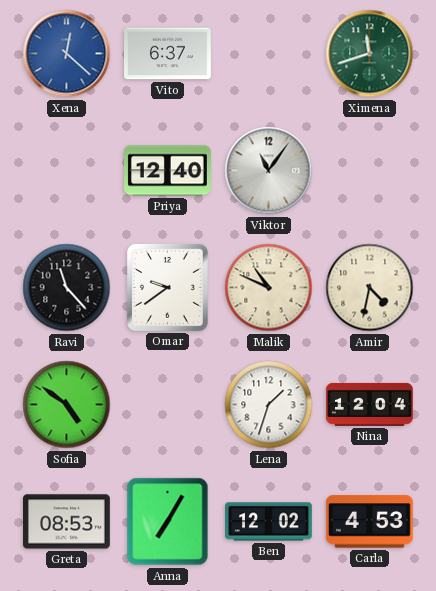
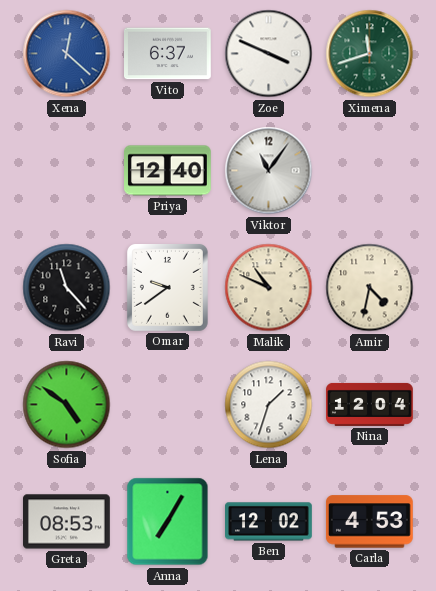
Zoe: none -> 3:49
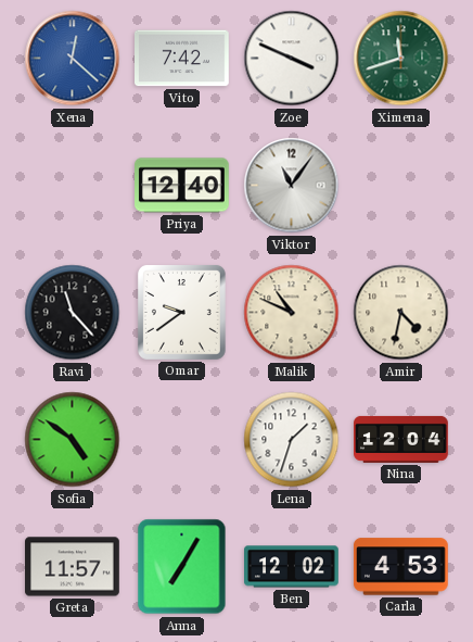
Vito: 6:37 -> 7:42
Greta: 08:53 -> 11:57
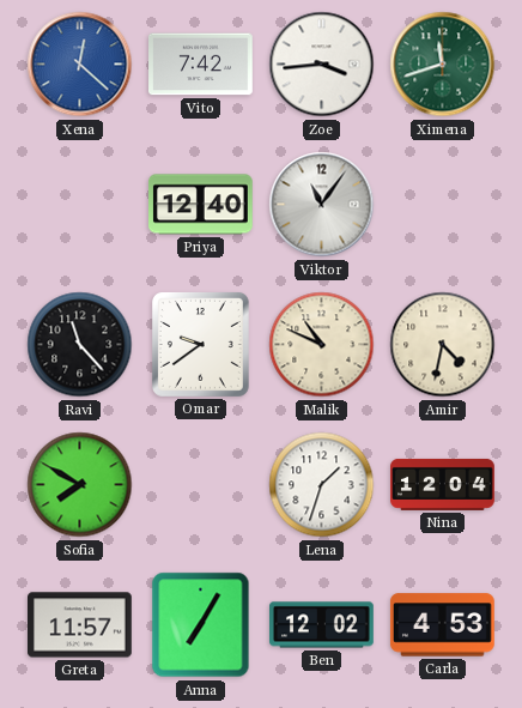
Zoe: 3:49 -> 3:44
Sofia: 4:51 -> 7:50
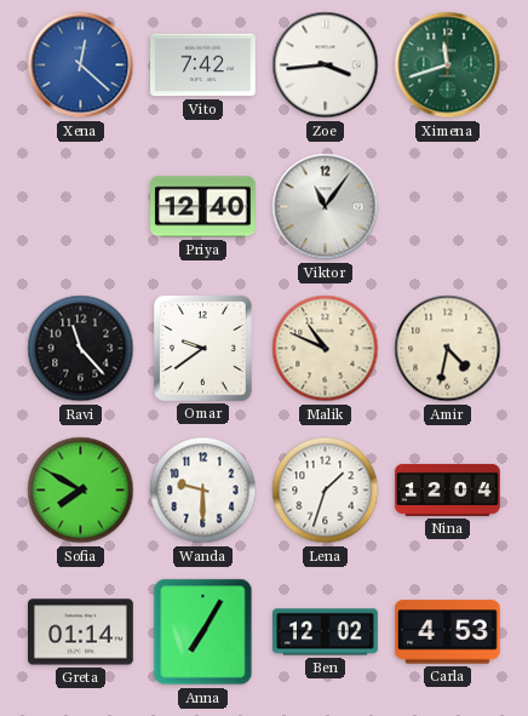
Wanda: none -> 9:30
Greta: 11:57 -> 01:14
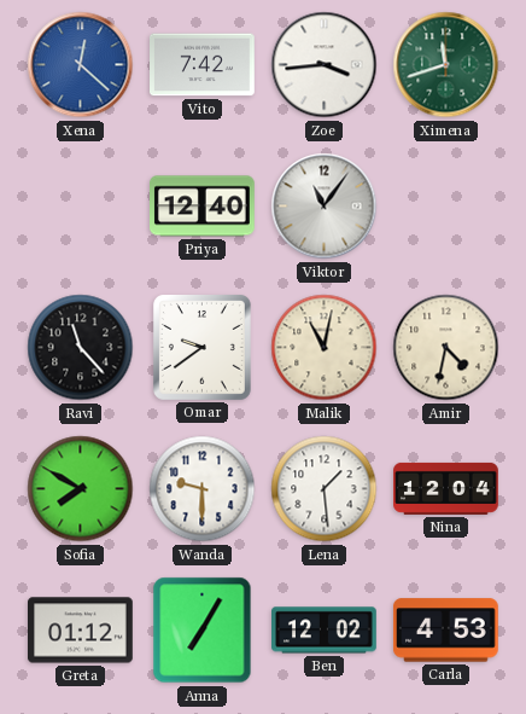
Malik: 10:49 -> 11:02
Lena: 1:33 -> 1:29
Greta: 01:14 -> 01:12
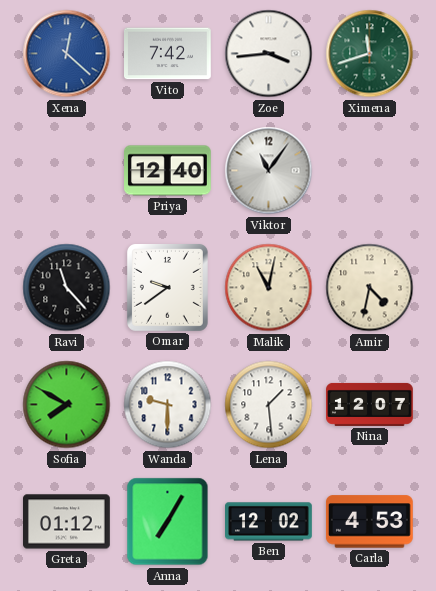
Nina: 12:04 -> 12:07
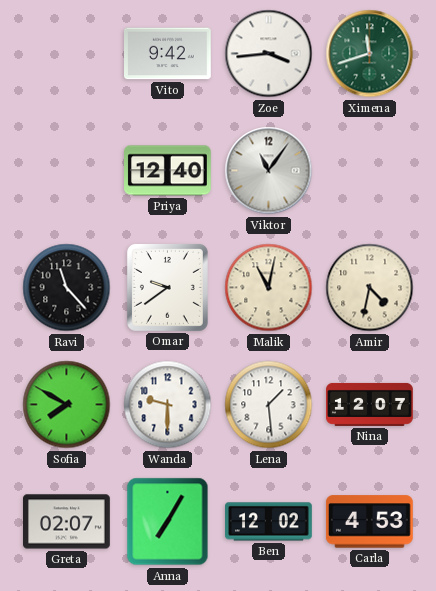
Xena: 12:22 -> none
Vito: 7:42 -> 9:42
Greta: 01:12 -> 02:07
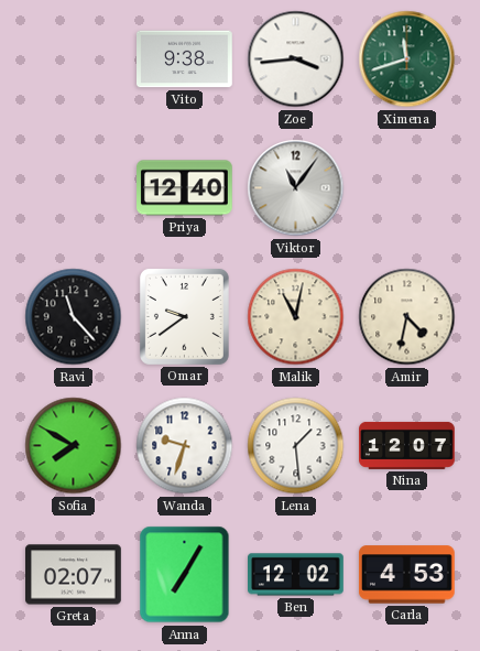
Vito: 9:42 -> 9:38
Wanda: 9:30 -> 9:33
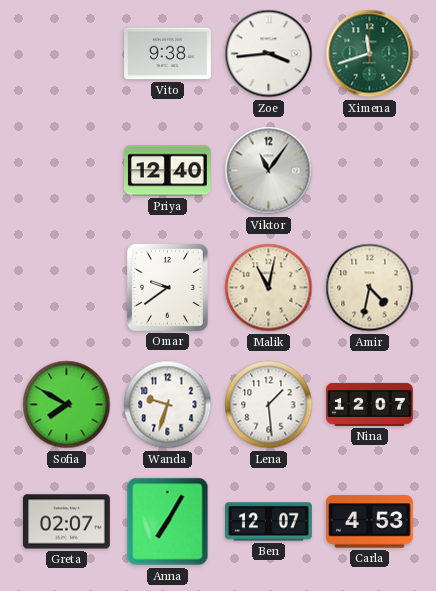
Ravi: 11:23 -> none
Ben: 12:02 -> 12:07
